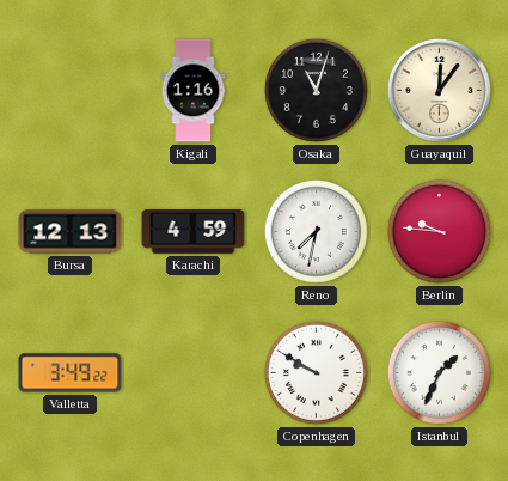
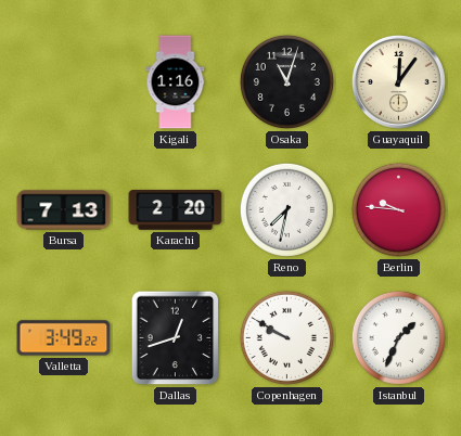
Bursa: 12:13 -> 7:13
Karachi: 4:59 -> 2:20
Dallas: none -> 12:42
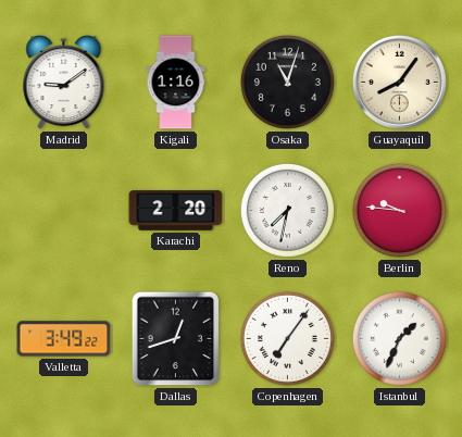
Madrid: none -> 9:09
Guayaquil: 12:06 -> 8:06
Bursa: 7:13 -> none
Copenhagen: 9:50 -> 7:06
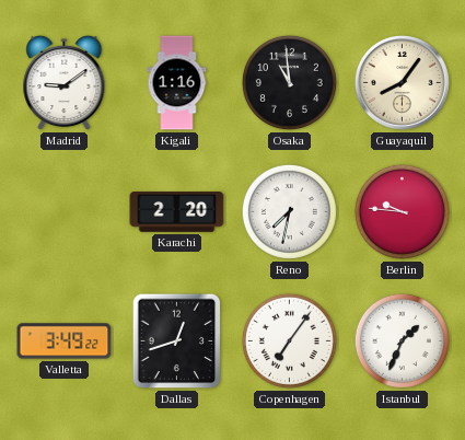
Osaka: 11:03 -> 10:59
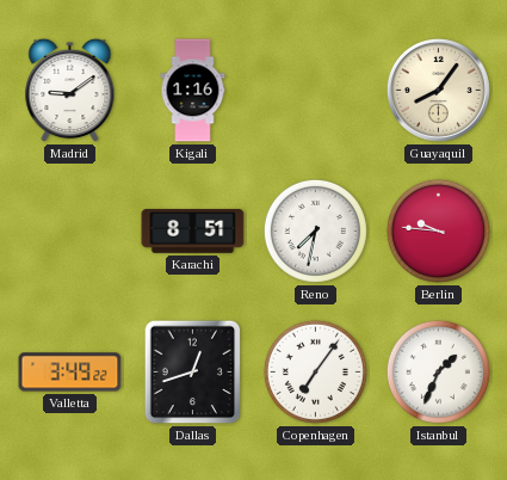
Osaka: 10:59 -> none
Karachi: 2:20 -> 8:51
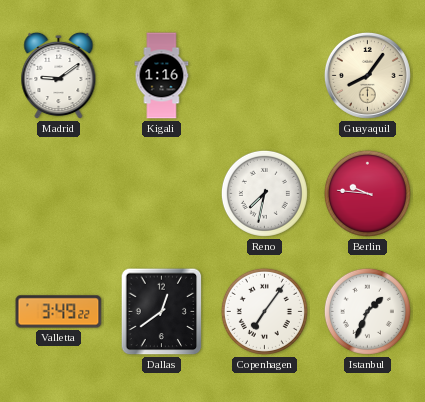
Karachi: 8:51 -> none
Dallas: 12:42 -> 12:39
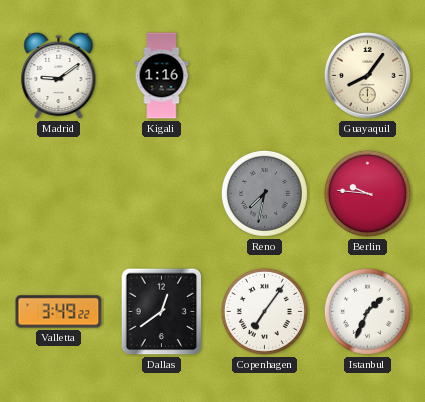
Reno dial: white -> grey
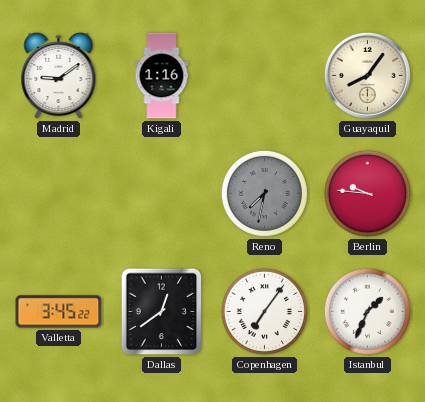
Valletta: 3:49 -> 3:45
